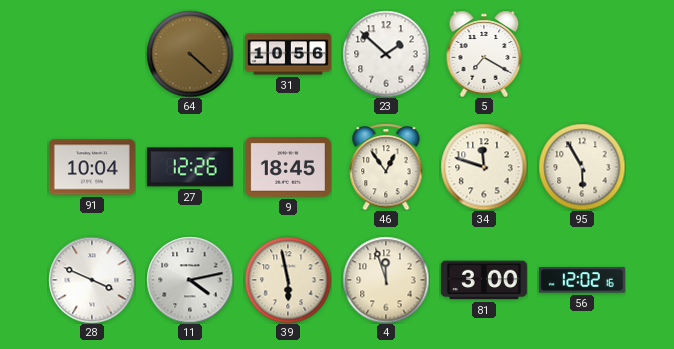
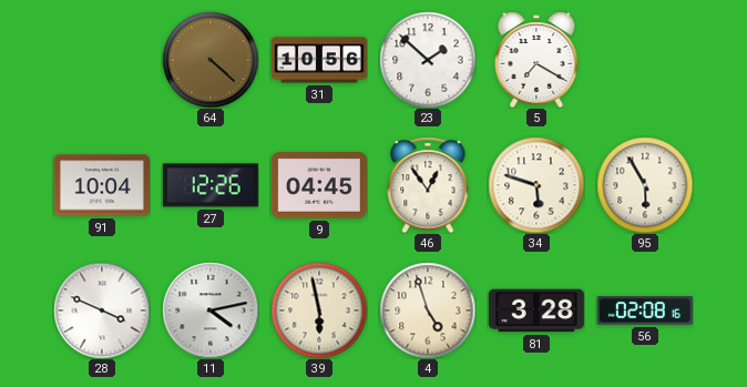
9: 18:45 -> 04:45
34: 11:48 -> 5:48
4: 11:57 -> 4:57
81: 3:00 -> 3:28
56: 12:02 -> 02:08
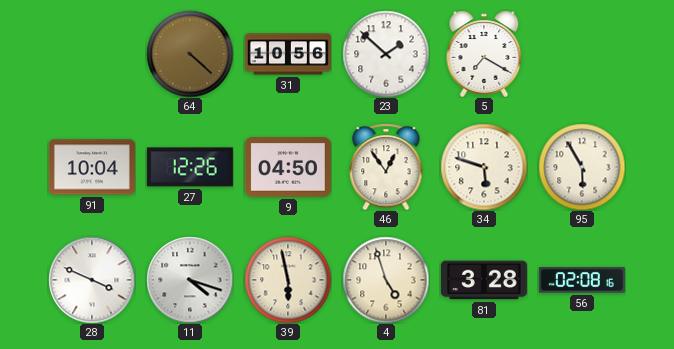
9: 04:45 -> 04:50
11: 4:13 -> 4:18
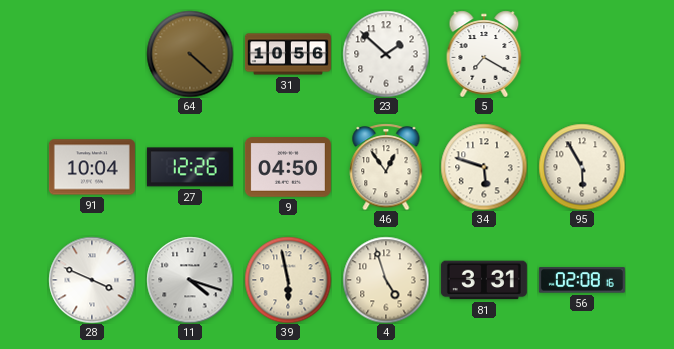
81: 3:28 -> 3:31
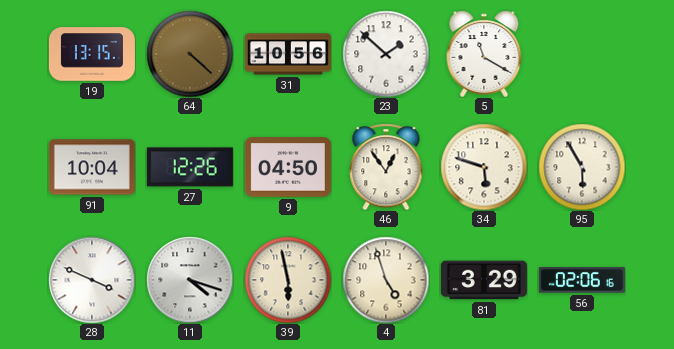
19: none -> 13:15
5: 7:20 -> 11:20
81: 3:31 -> 3:29
56: 02:08 -> 02:06
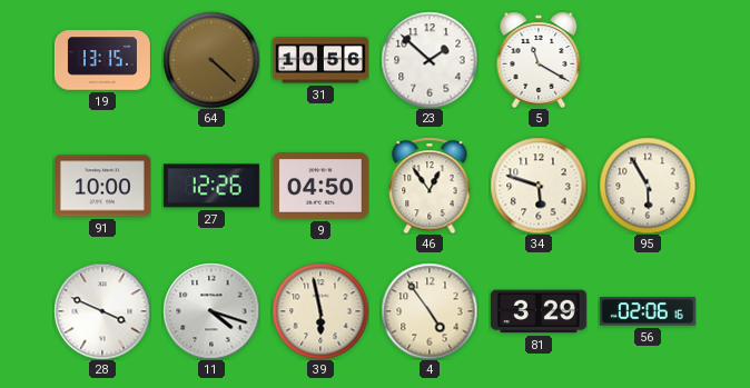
91: 10:04 -> 10:00
4: 4:57 -> 4:54
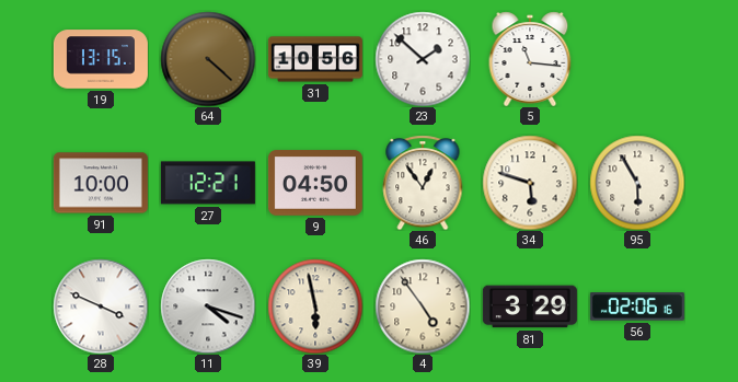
5: 11:20 -> 11:16
27: 12:26 -> 12:21
